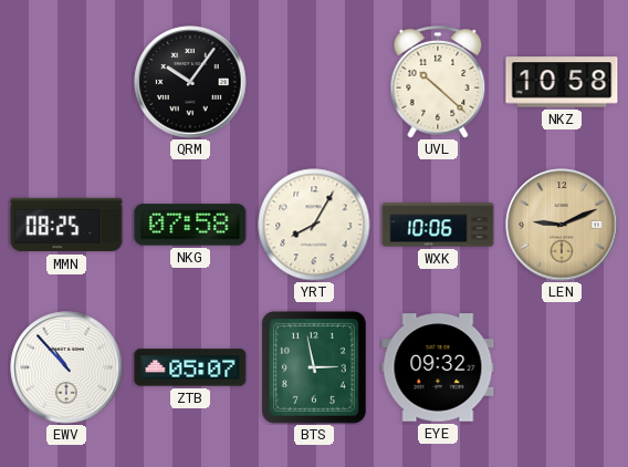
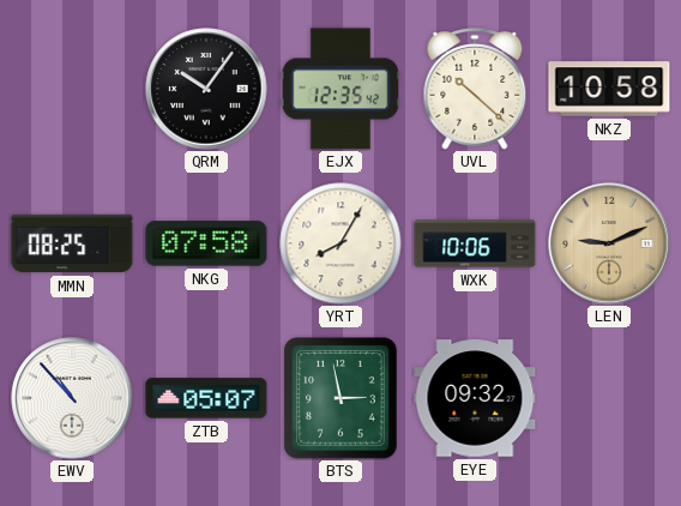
EJX: none -> 12:35
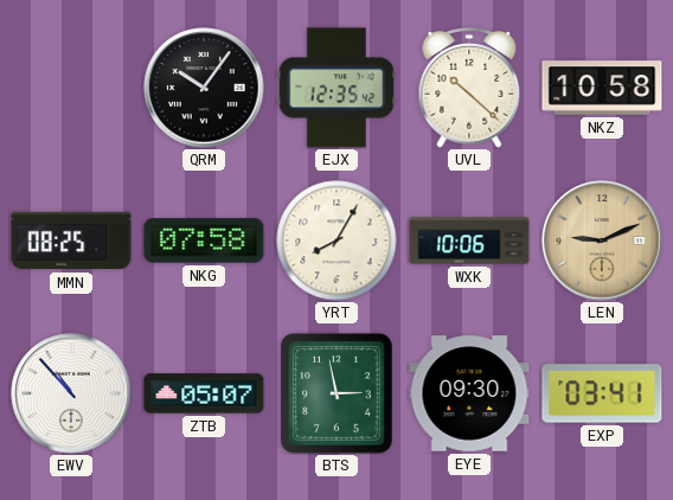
EYE: 09:32 -> 09:30
EXP: none -> 03:41
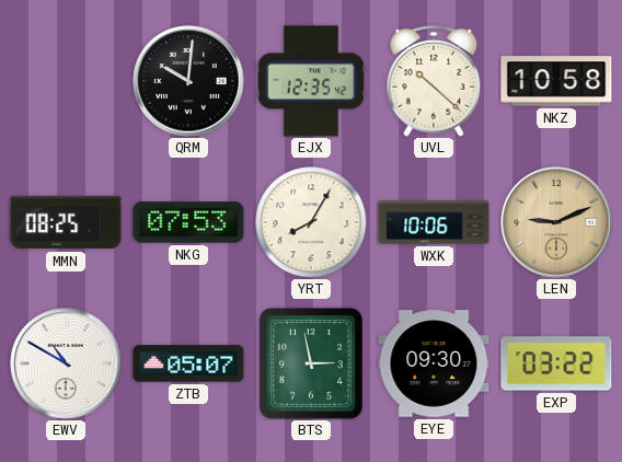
QRM: 10:06 -> 10:01
NKG: 07:58 -> 07:53
EWV: 10:53 -> 10:50
EXP: 03:41 -> 03:22
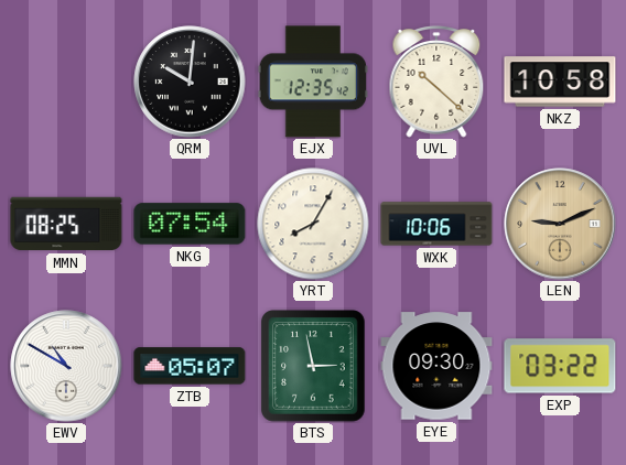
NKG: 07:53 -> 07:54
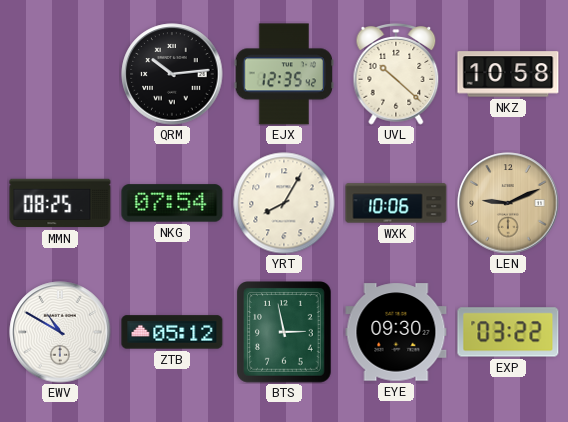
QRM: 10:01 -> 10:14
ZTB: 05:07 -> 05:12
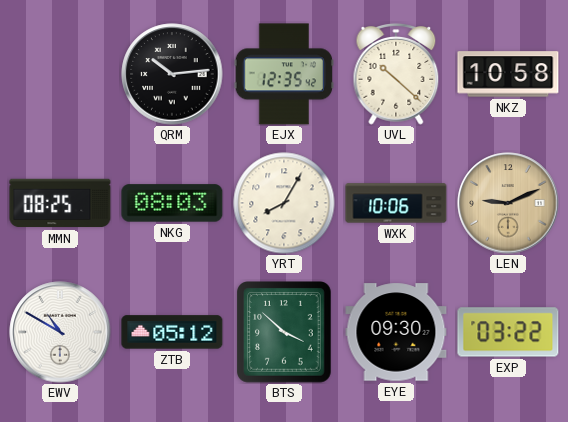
NKG: 07:54 -> 08:03
BTS: 2:58 -> 3:52
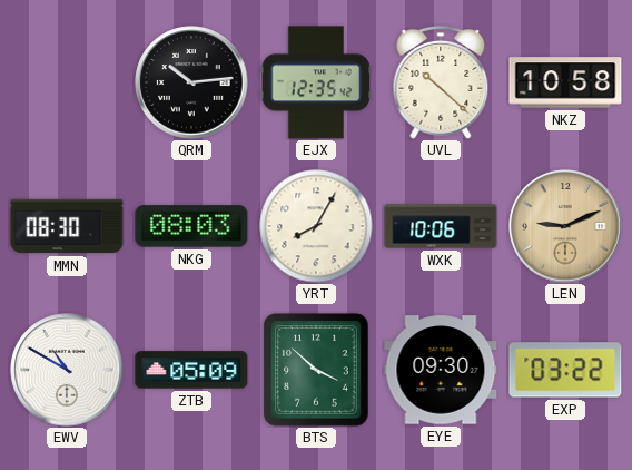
MMN: 08:25 -> 08:30
ZTB: 05:12 -> 05:09
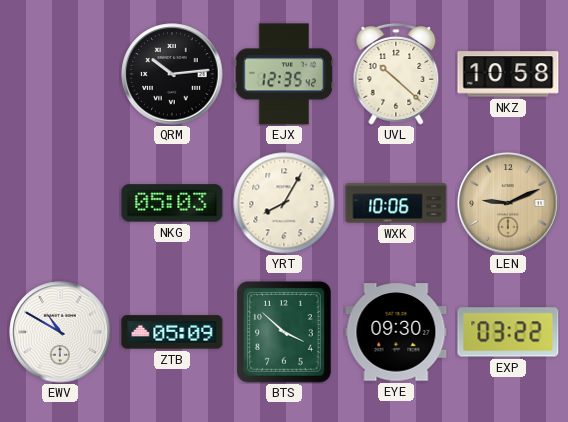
MMN: 08:30 -> none
NKG: 08:03 -> 05:03
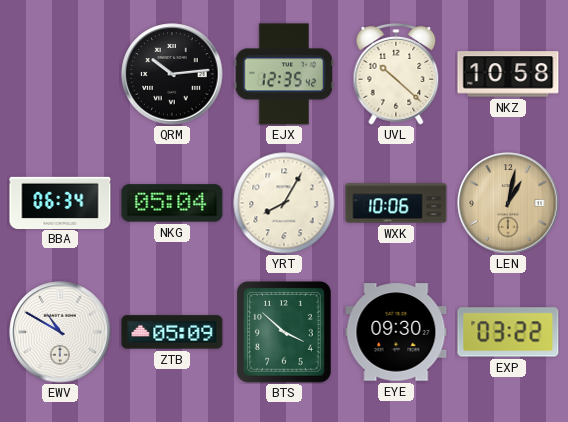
BBA: none -> 06:34
NKG: 05:03 -> 05:04
LEN: 9:11 -> 1:02
